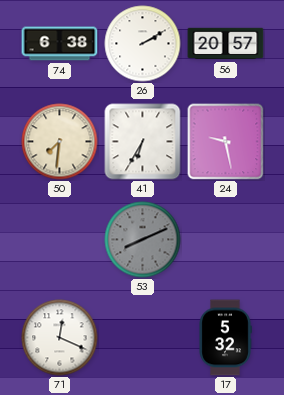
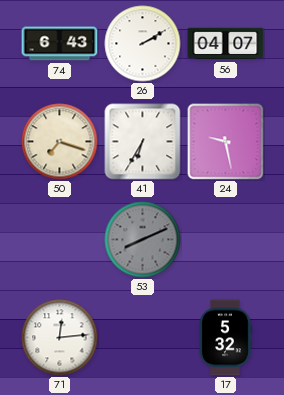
74: 6:38 -> 6:43
56: 20:57 -> 04:07
50: 7:31 -> 7:18
71: 12:19 -> 12:14
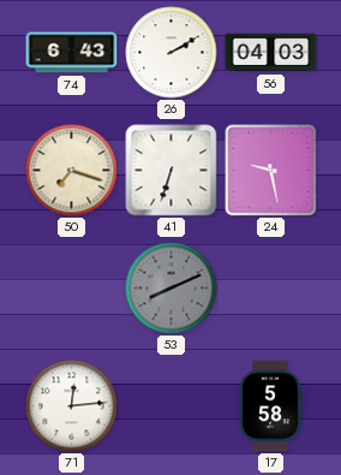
56: 04:07 -> 04:03
41: 6:35 -> 6:33
17: 5:32 -> 5:58
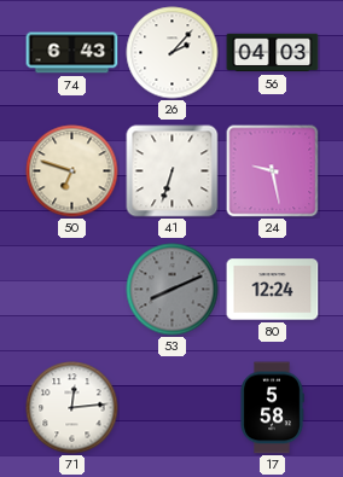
26: 2:10 -> 2:07
50: 7:18 -> 6:48
80: none -> 12:24
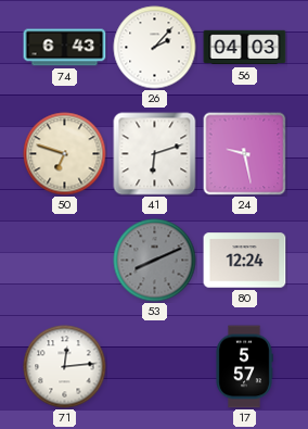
41: 6:33 -> 6:12
17: 5:58 -> 5:57
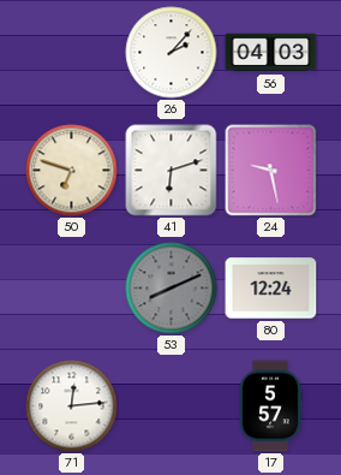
74: 6:43 -> none
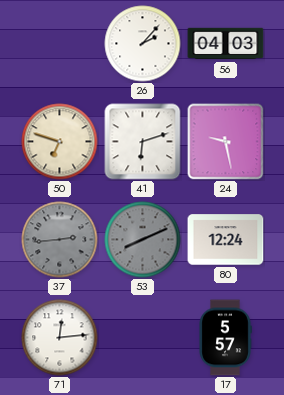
37: none -> 2:44
